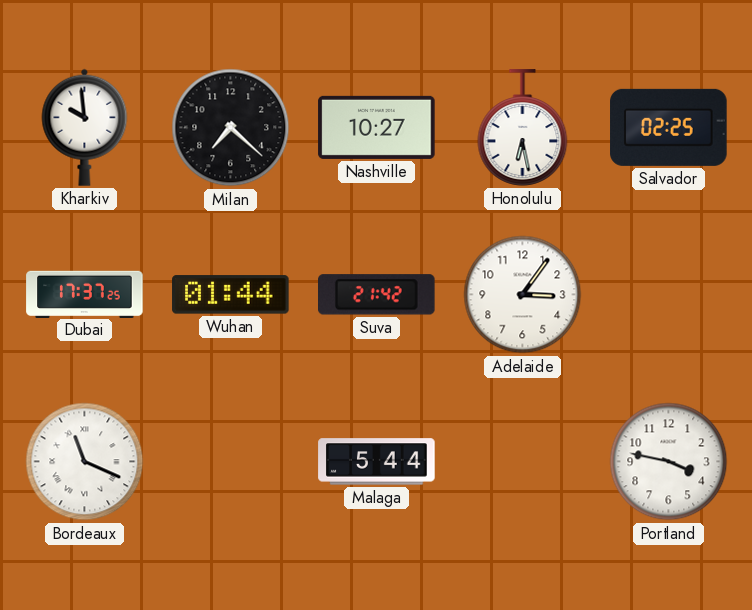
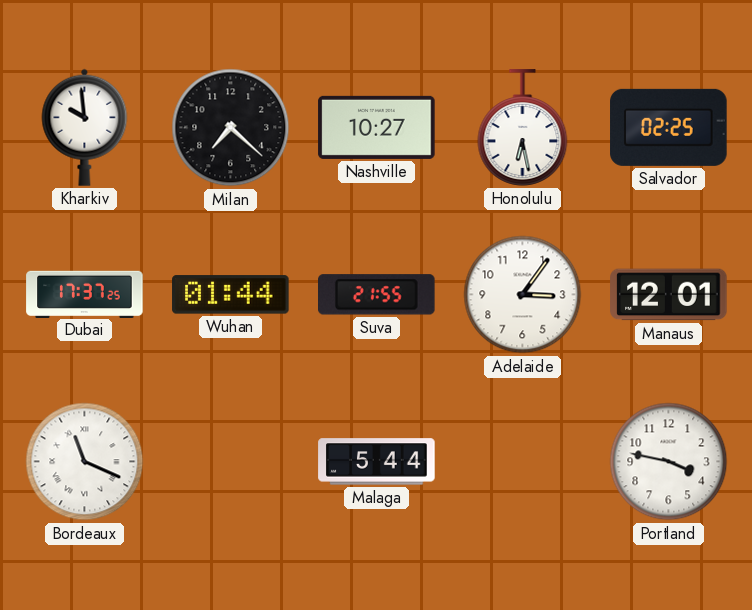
Suva: 21:42 -> 21:55
Manaus: none -> 12:01
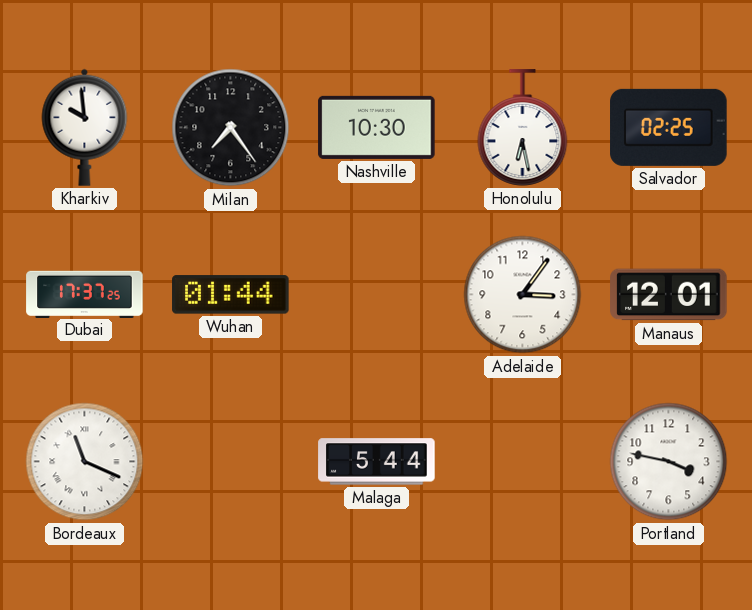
Milan: 7:22 -> 7:24
Nashville: 10:27 -> 10:30
Suva: 21:55 -> none
